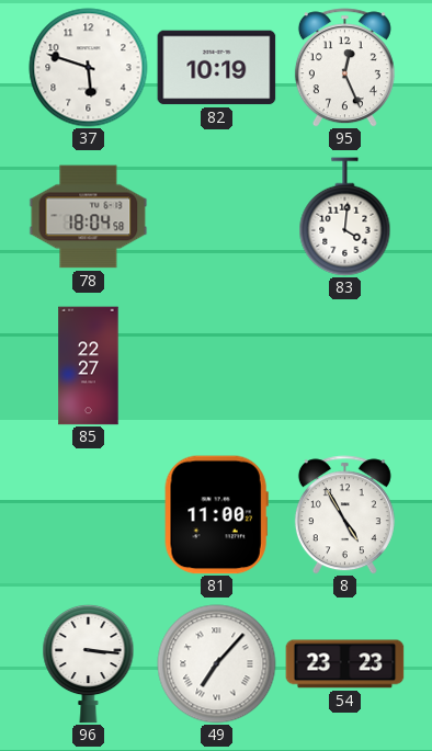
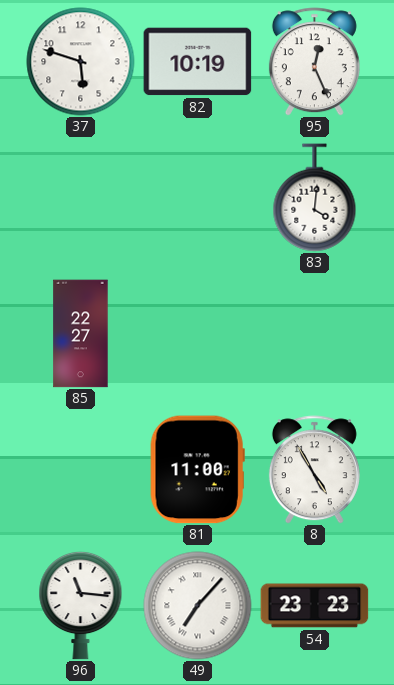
78: 18:04 -> none
96: 3:16 -> 11:16
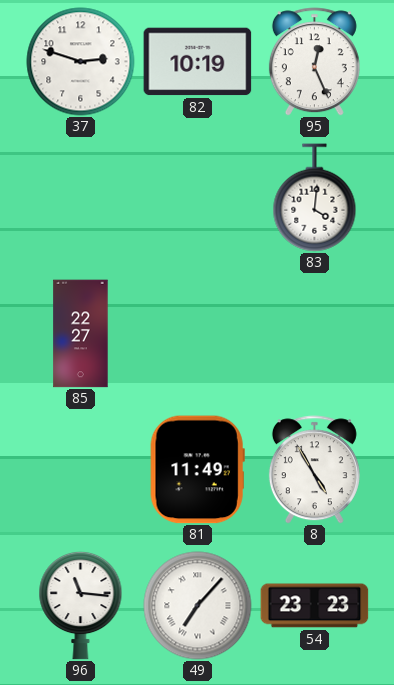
37: 5:48 -> 2:48
81: 11:00 -> 11:49
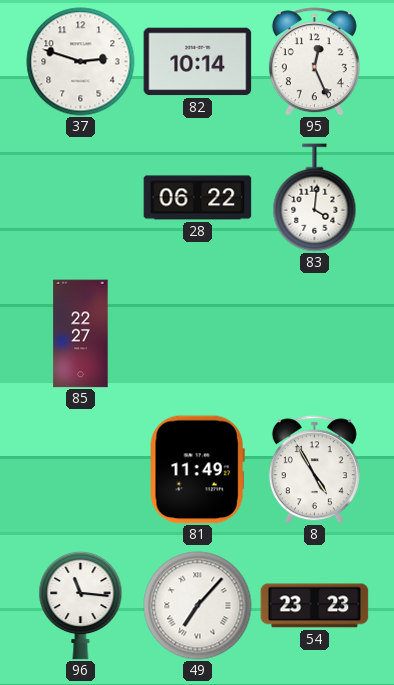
82: 10:19 -> 10:14
28: none -> 06:22
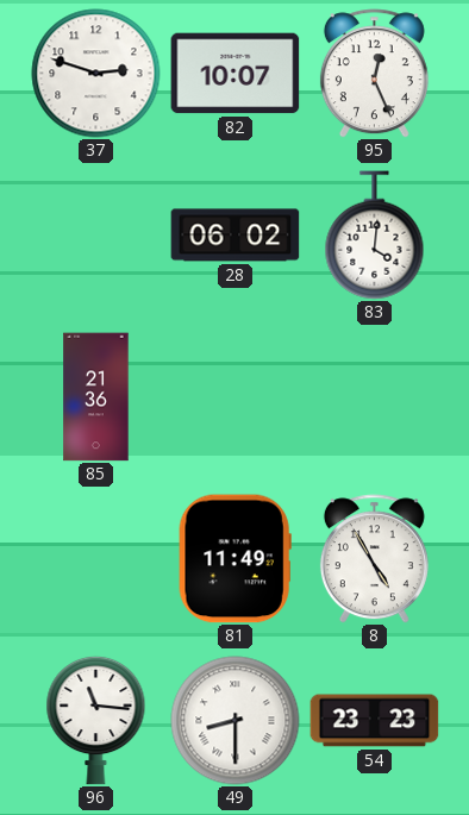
82: 10:14 -> 10:07
28: 06:22 -> 06:02
85: 22:27 -> 21:36
49: 7:07 -> 8:30
